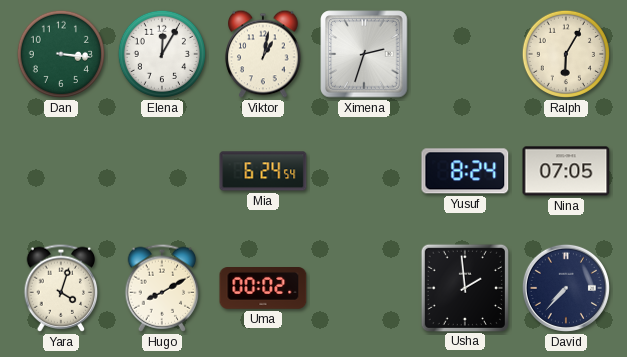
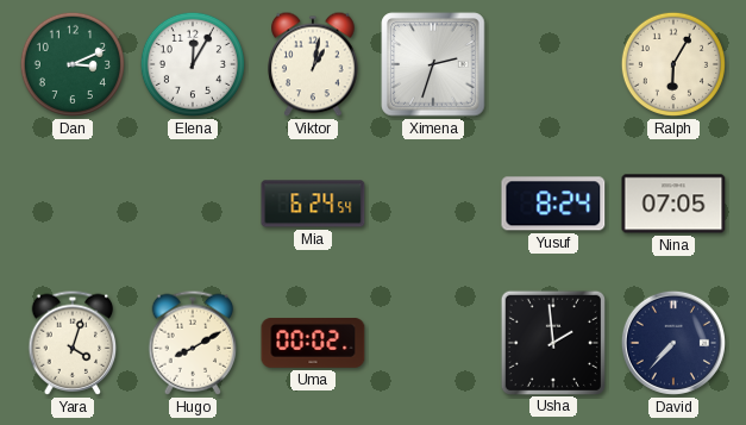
Dan: 3:16 -> 3:11
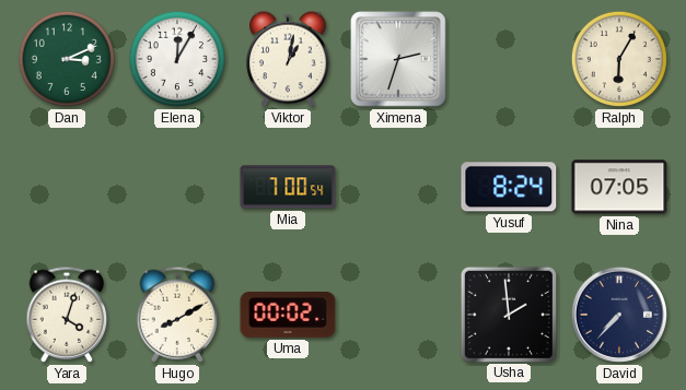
Mia: 6:24 -> 7:00
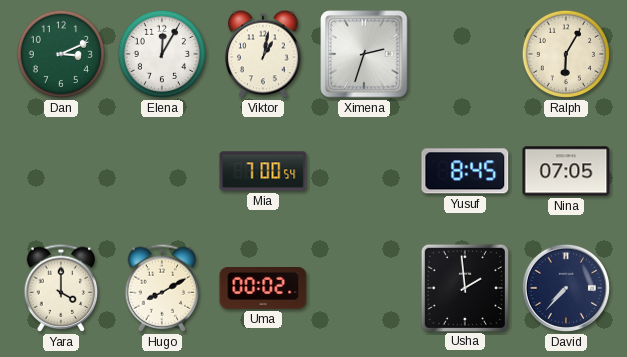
Yusuf: 8:24 -> 8:45
Yara: 4:03 -> 4:00
